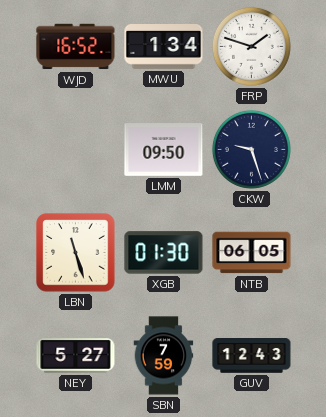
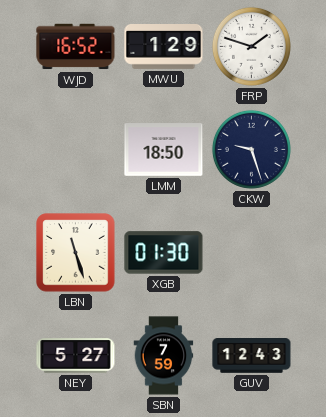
MWU: 1:34 -> 1:29
LMM: 09:50 -> 18:50
NTB: 06:05 -> none
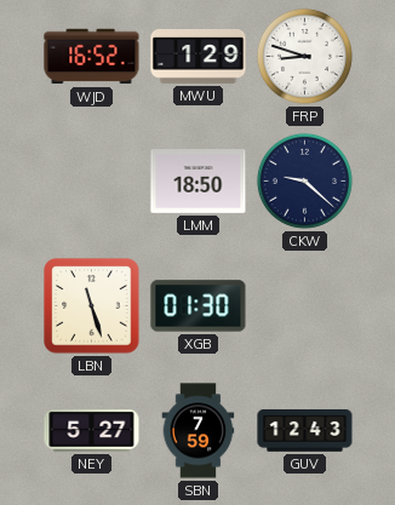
FRP: 1:48 -> 8:48
CKW: 9:27 -> 9:22
